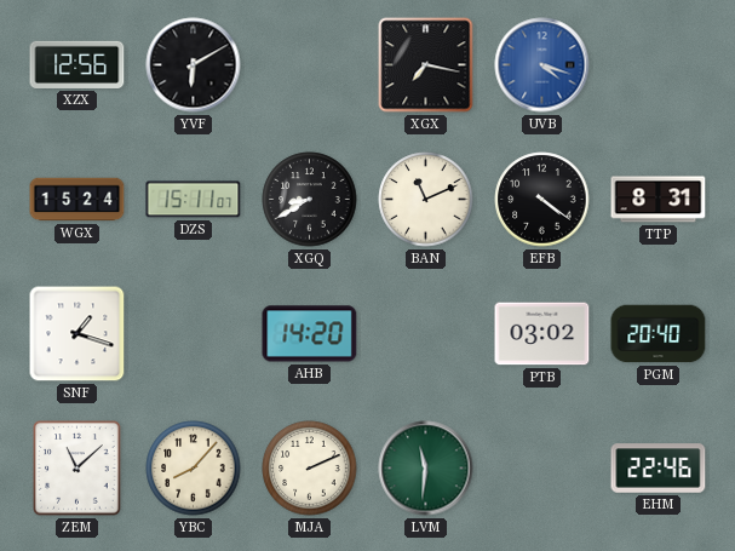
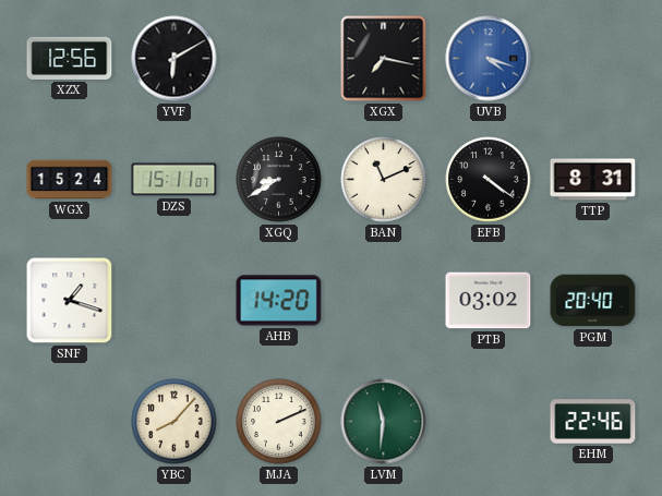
ZEM: 11:08 -> none
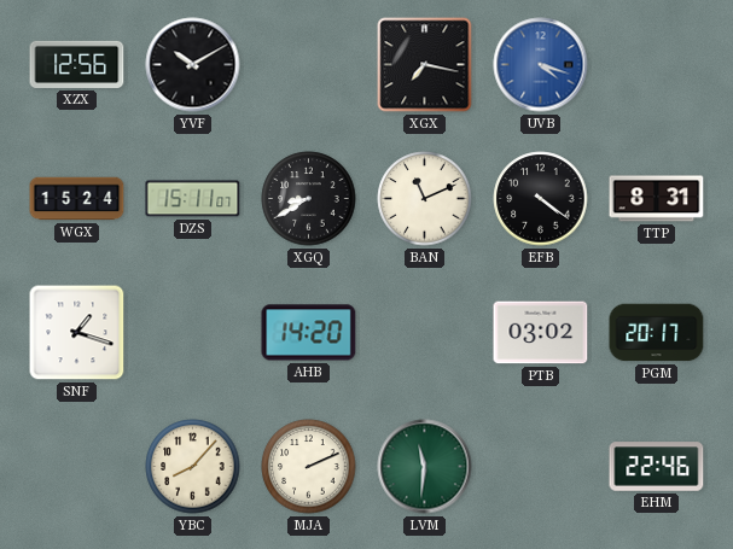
YVF: 6:10 -> 10:10
PGM: 20:40 -> 20:17
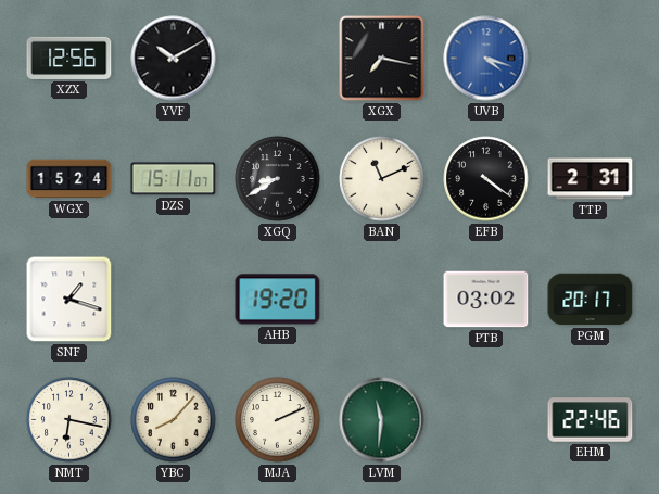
TTP: 8:31 -> 2:31
AHB: 14:20 -> 19:20
NMT: none -> 6:17
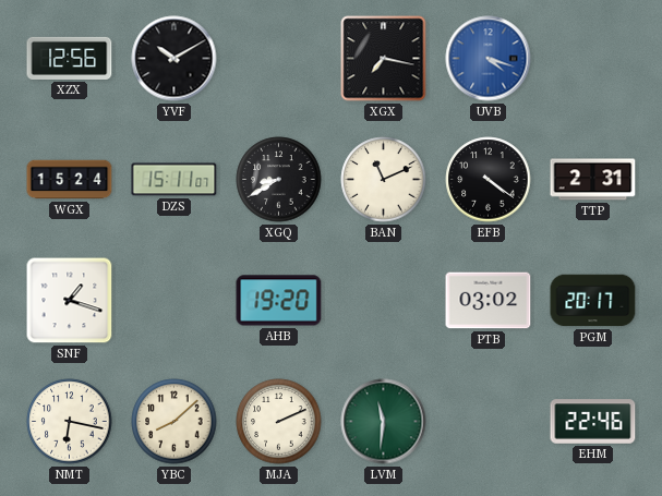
YBC: 8:07 -> 8:08
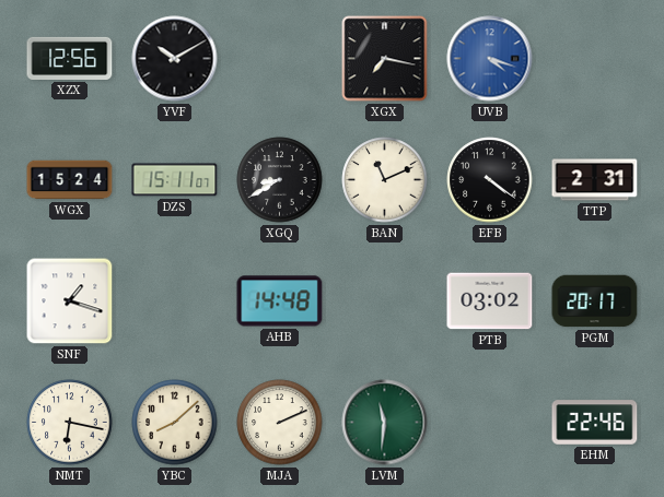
AHB: 19:20 -> 14:48
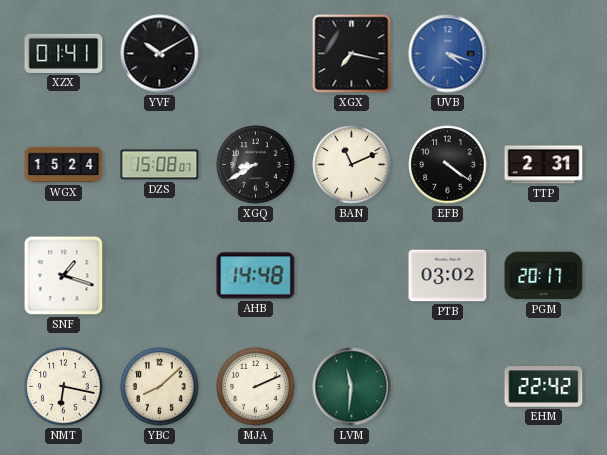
XZX: 12:56 -> 01:41
DZS: 15:11 -> 15:08
EHM: 22:46 -> 22:42
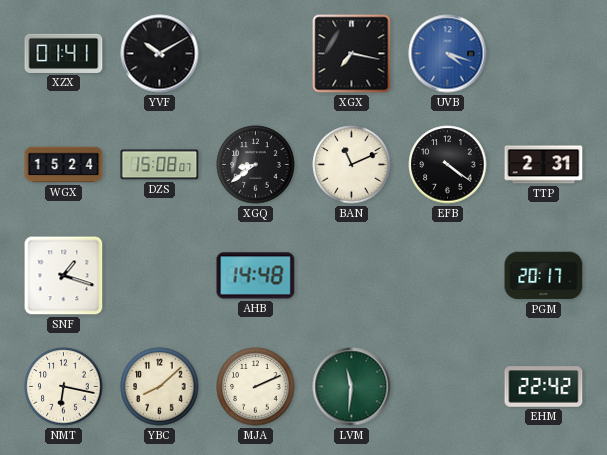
XGQ: 8:40 -> 8:39
PTB: 03:02 -> none
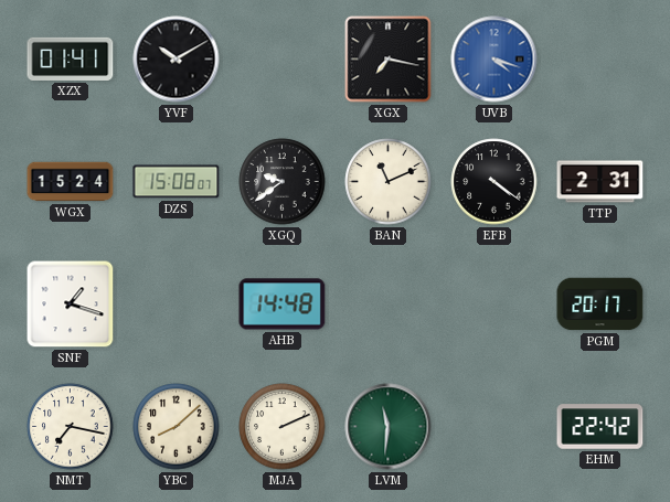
XGQ: 8:39 -> 9:39
NMT: 6:17 -> 7:17
